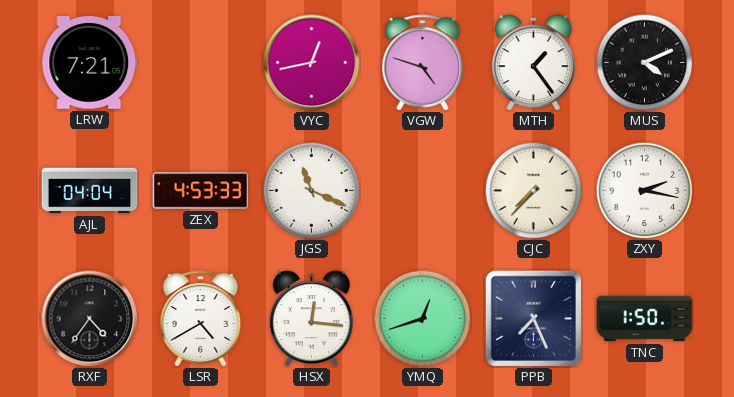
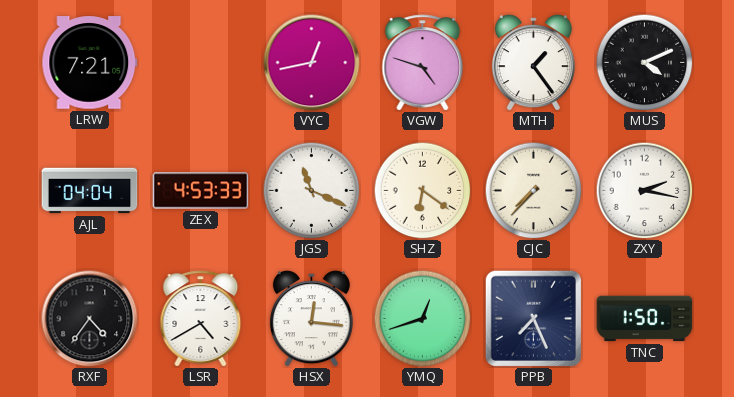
SHZ: none -> 6:21
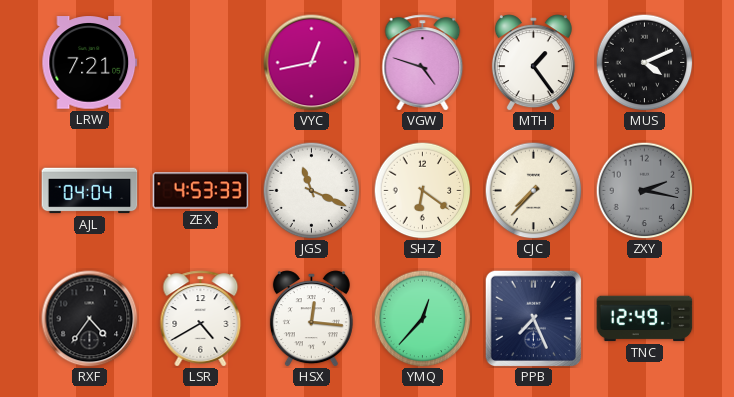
ZXY dial: white -> grey
YMQ: 12:42 -> 12:37
TNC: 1:50 -> 12:49
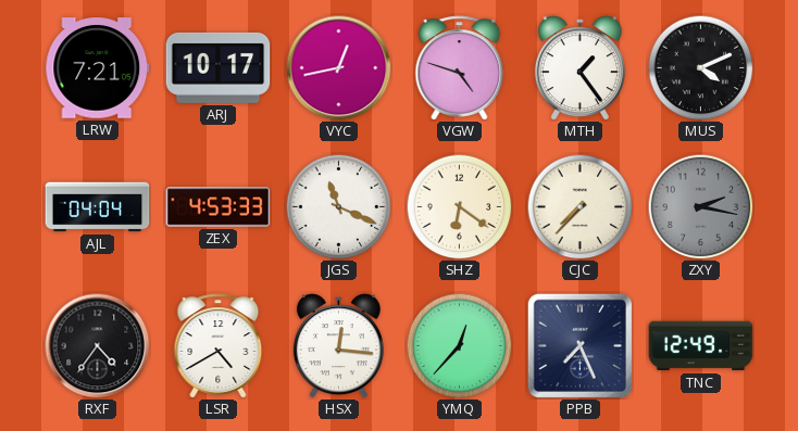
ARJ: none -> 10:17
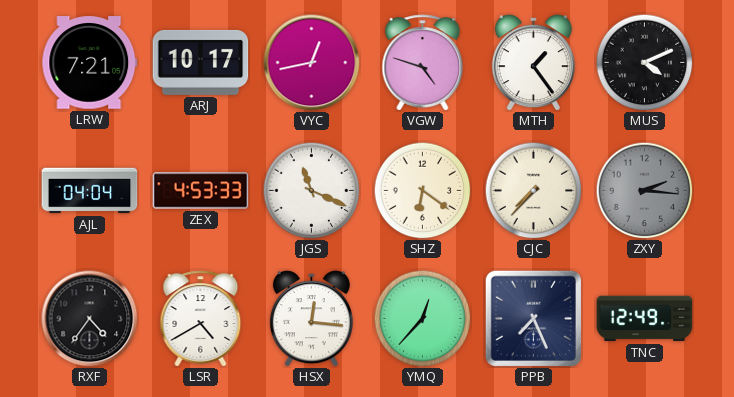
ZXY: 2:17 -> 2:16
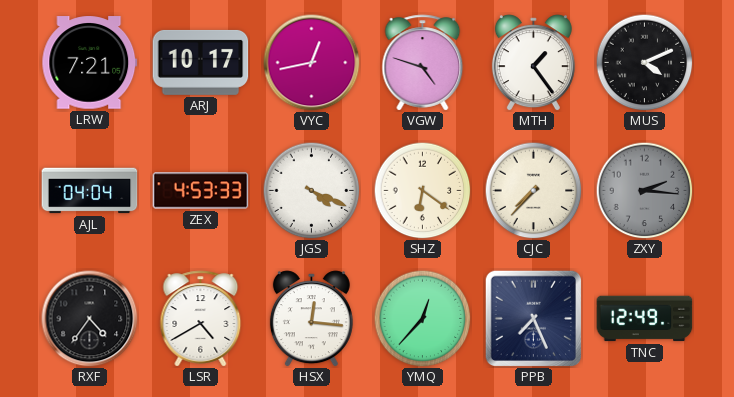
JGS: 11:19 -> 4:19
